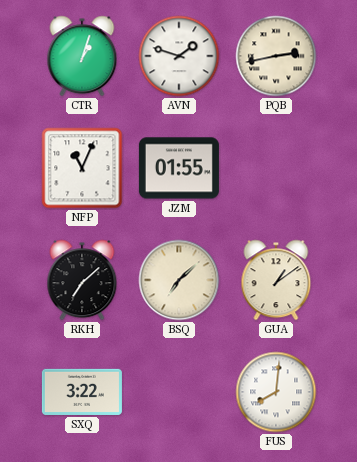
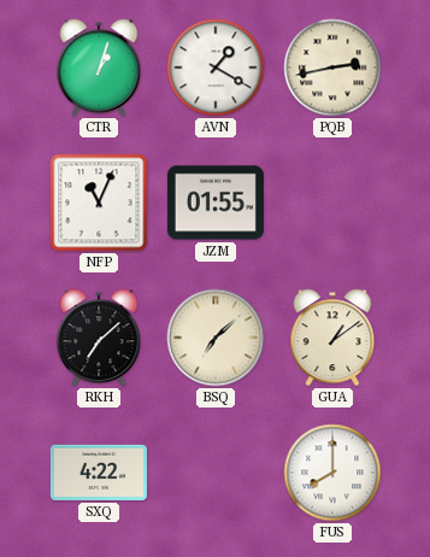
AVN: 1:48 -> 1:20
SXQ: 3:22 -> 4:22
FUS: 8:01 -> 8:00
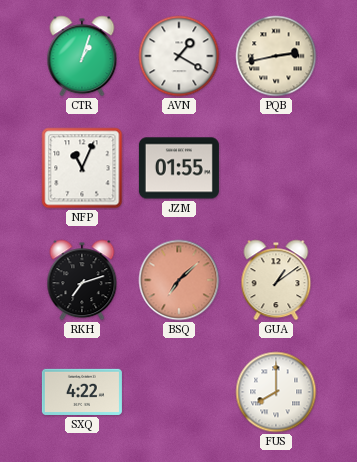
RKH: 7:08 -> 7:12
BSQ dial: cream -> salmon
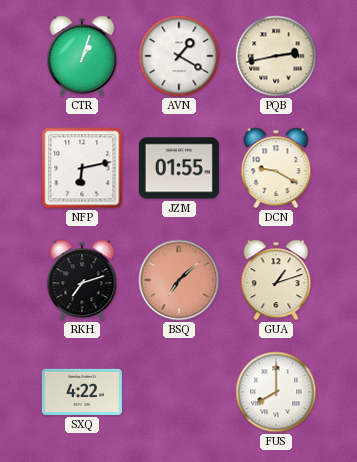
NFP: 11:04 -> 6:13
DCN: none -> 9:20
GUA: 1:09 -> 1:12
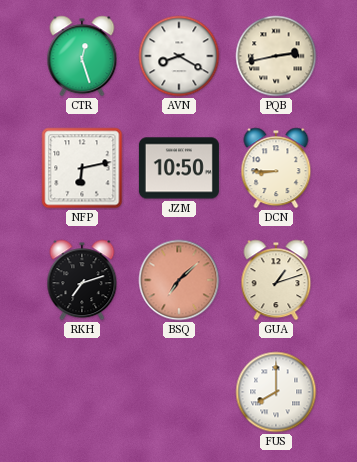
CTR: 1:03 -> 12:27
AVN: 1:20 -> 8:20
JZM: 01:55 -> 10:50
DCN: 9:20 -> 8:45
SXQ: 4:22 -> none
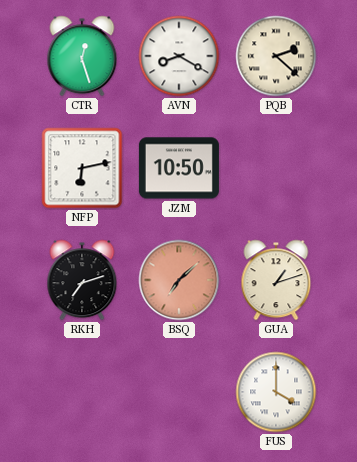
PQB: 2:43 -> 2:22
DCN: 8:45 -> none
FUS: 8:00 -> 4:00
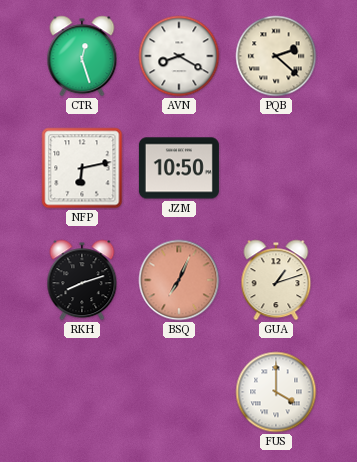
RKH: 7:12 -> 8:12
BSQ: 7:08 -> 7:04
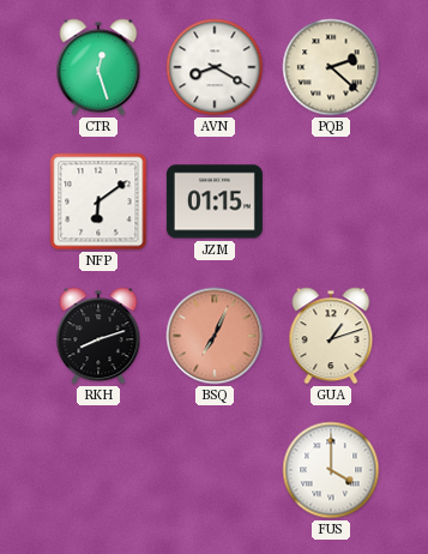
NFP: 6:13 -> 6:09
JZM: 10:50 -> 01:15
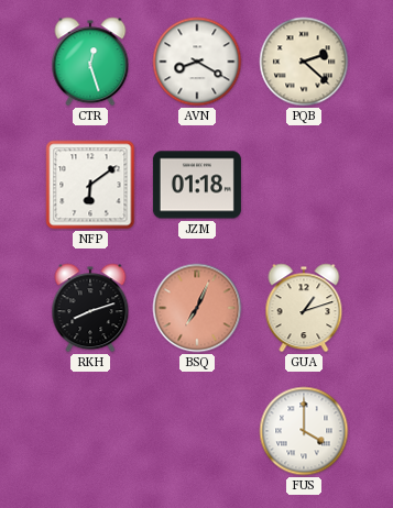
JZM: 01:15 -> 01:18
